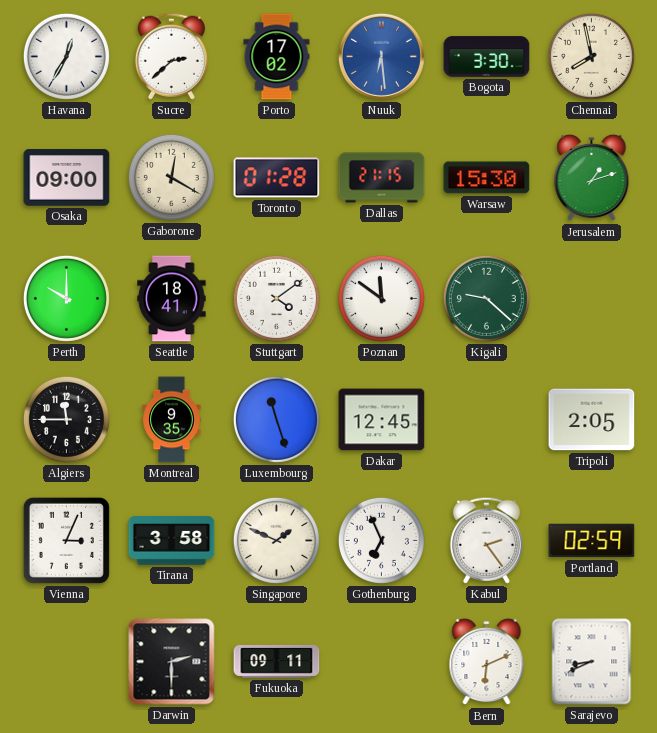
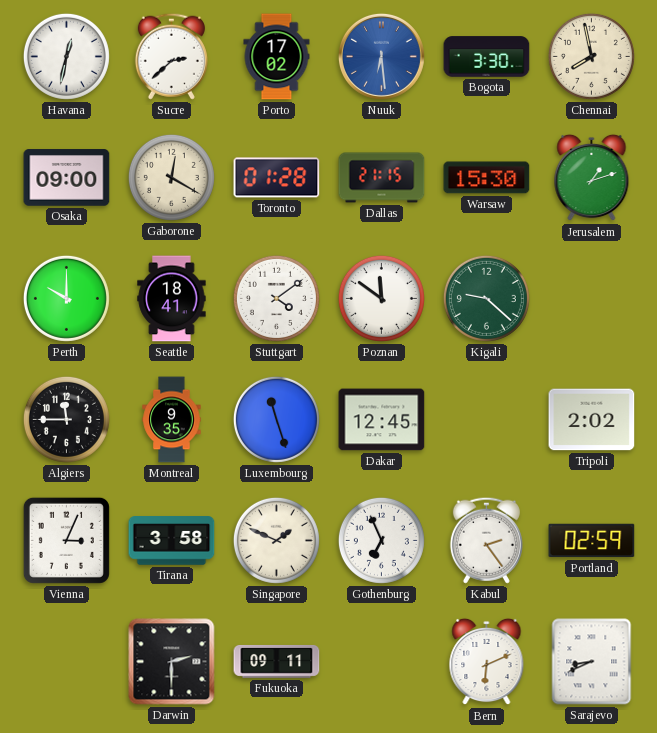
Havana: 12:35 -> 12:32
Tripoli: 2:05 -> 2:02
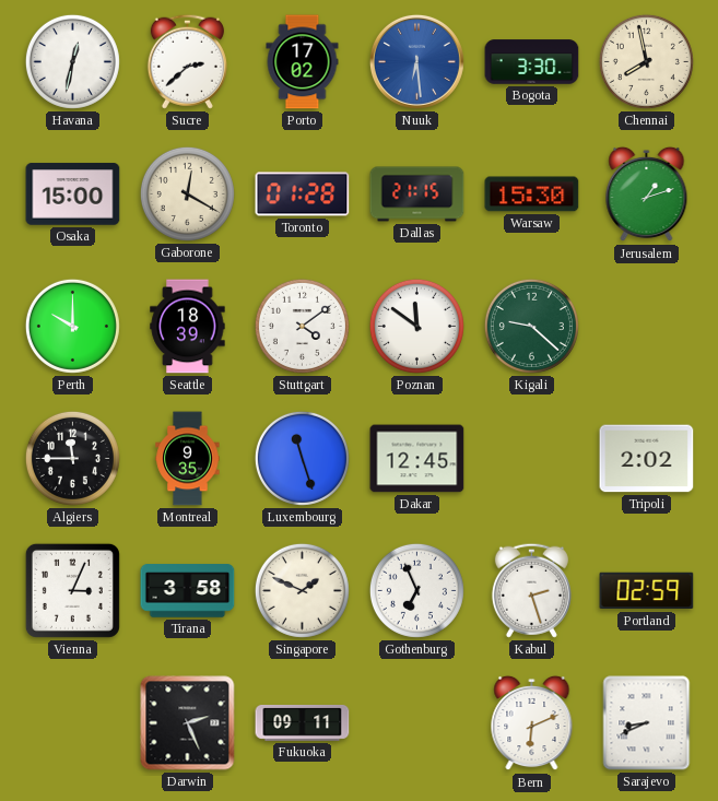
Osaka: 09:00 -> 15:00
Seattle: 18:41 -> 18:39
Kabul: 2:24 -> 2:27
Darwin: 2:30 -> 2:26
